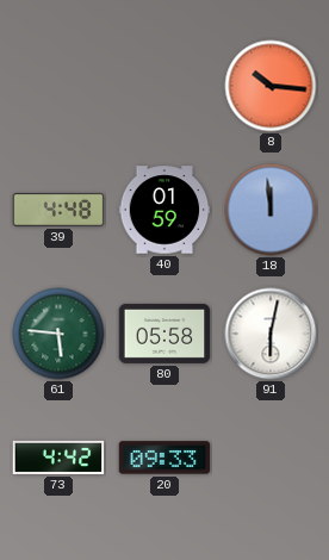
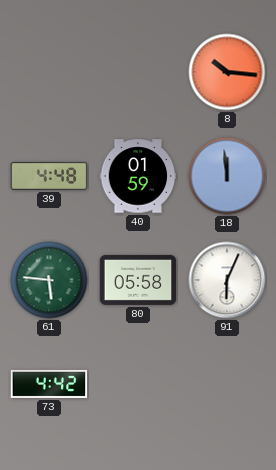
91: 6:02 -> 6:04
20: 09:33 -> none
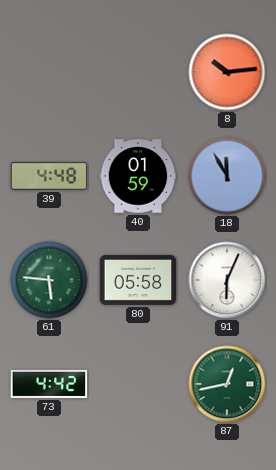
8: 10:16 -> 10:14
18: 11:59 -> 11:55
87: none -> 12:43
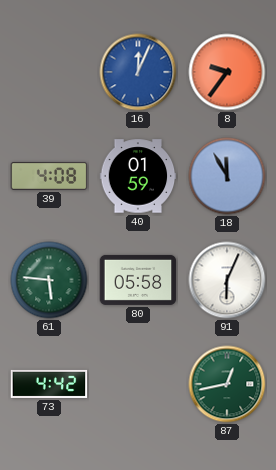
16: none -> 12:04
8: 10:14 -> 9:36
39: 4:48 -> 4:08
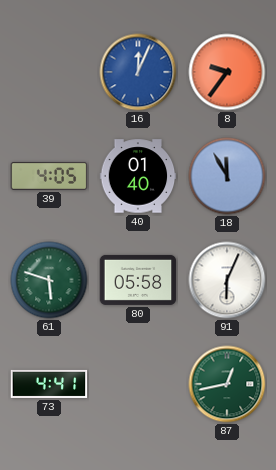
39: 4:08 -> 4:05
40: 01:59 -> 01:40
61: 5:46 -> 5:48
73: 4:42 -> 4:41
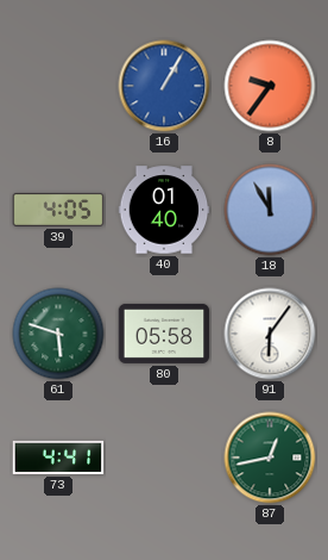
16: 12:04 -> 1:05
91: 6:04 -> 6:06
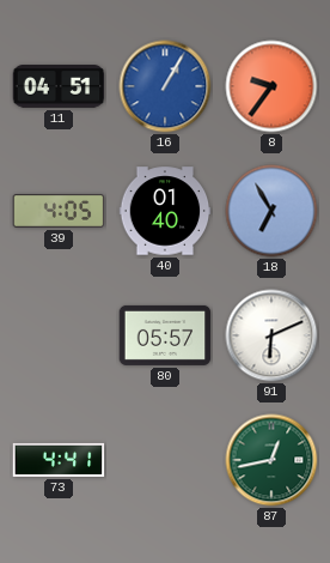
11: none -> 04:51
18: 11:55 -> 6:55
61: 5:48 -> none
80: 05:58 -> 05:57
91: 6:06 -> 6:11
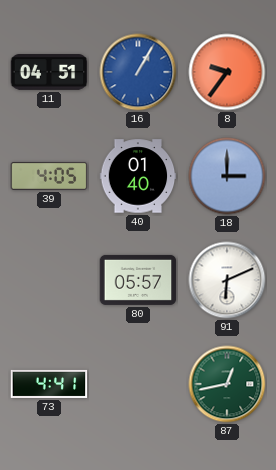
18: 6:55 -> 3:00
